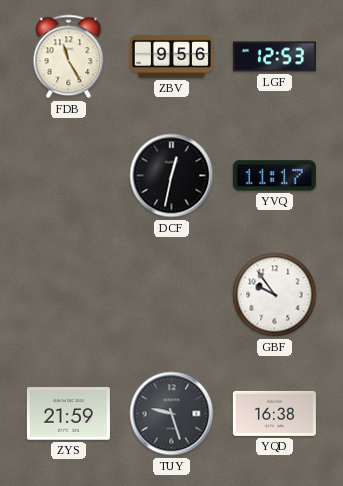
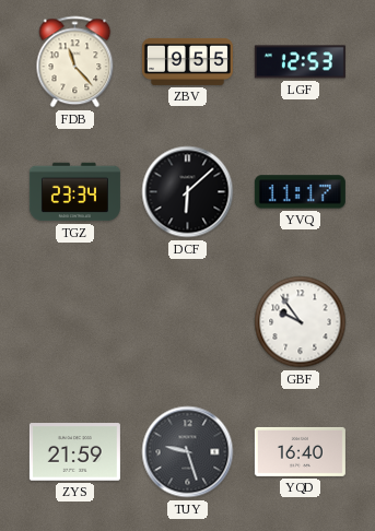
FDB: 11:25 -> 11:23
ZBV: 9:56 -> 9:55
TGZ: none -> 23:34
DCF: 12:32 -> 6:08
YQD: 16:38 -> 16:40
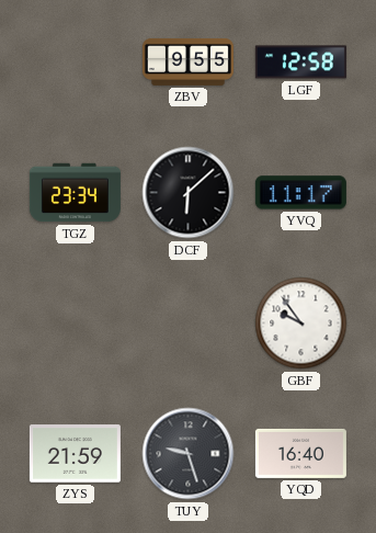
FDB: 11:23 -> none
LGF: 12:53 -> 12:58
